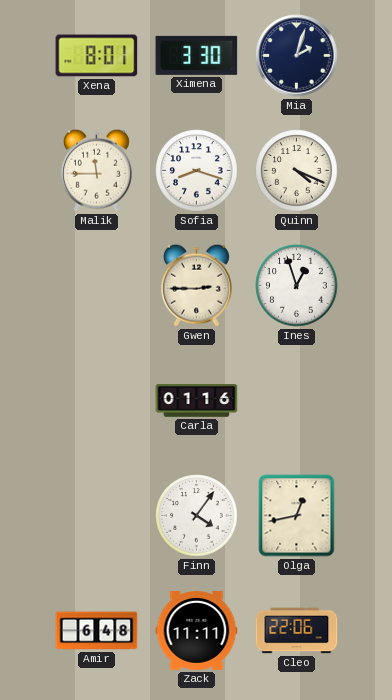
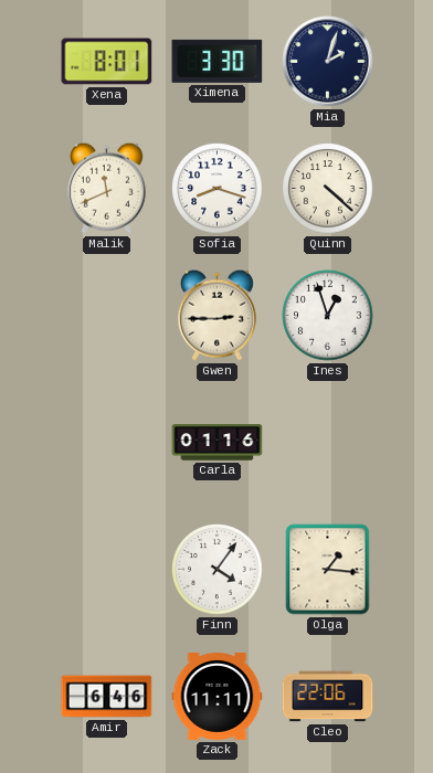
Malik: 11:45 -> 11:41
Quinn: 4:19 -> 4:22
Olga: 12:43 -> 1:16
Amir: 6:48 -> 6:46
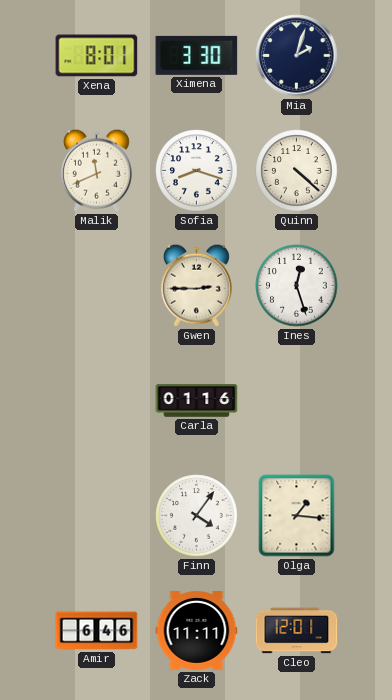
Ines: 12:57 -> 12:27
Cleo: 22:06 -> 12:01
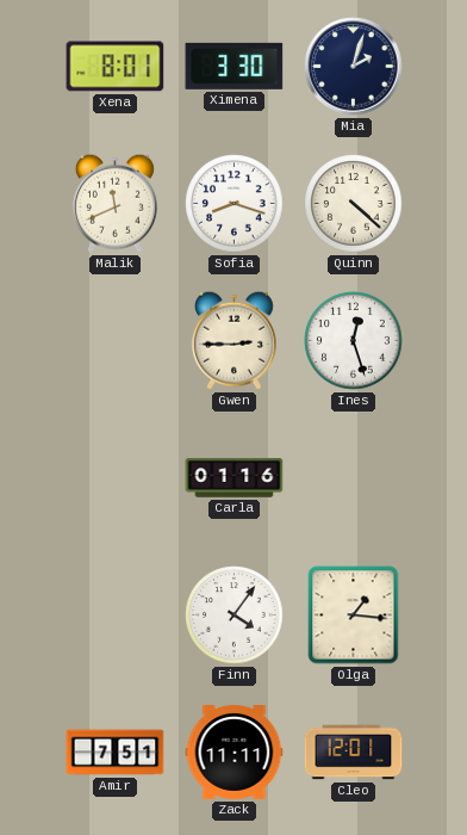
Amir: 6:46 -> 7:51
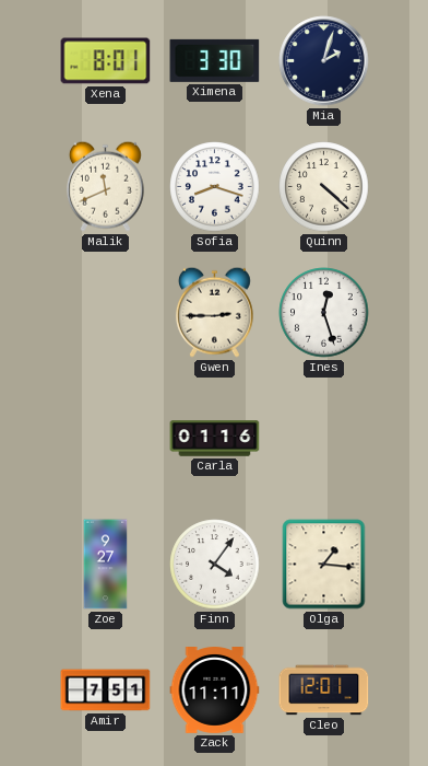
Zoe: none -> 9:27
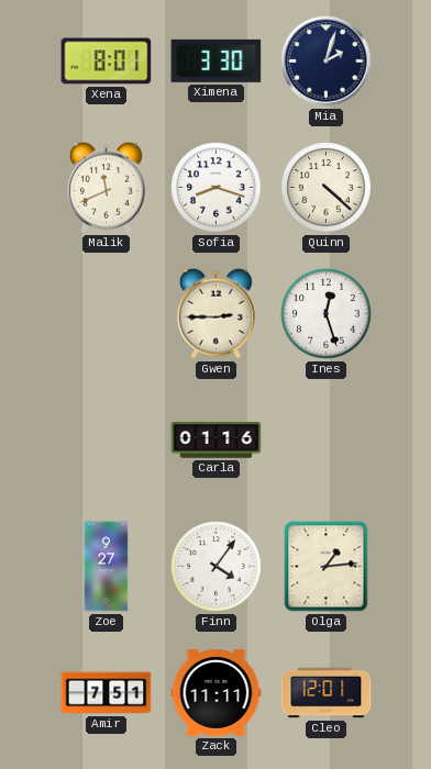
Olga: 1:16 -> 1:14
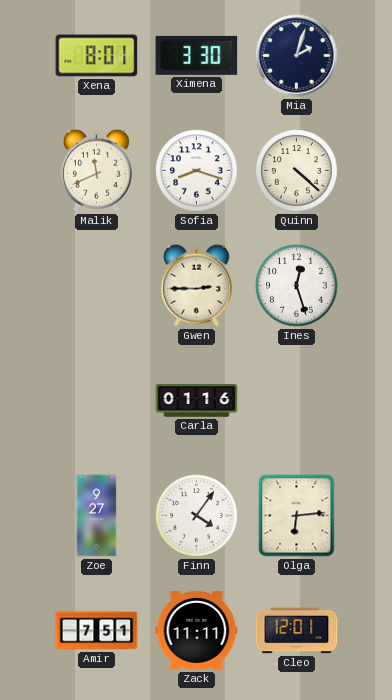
Olga: 1:14 -> 6:14
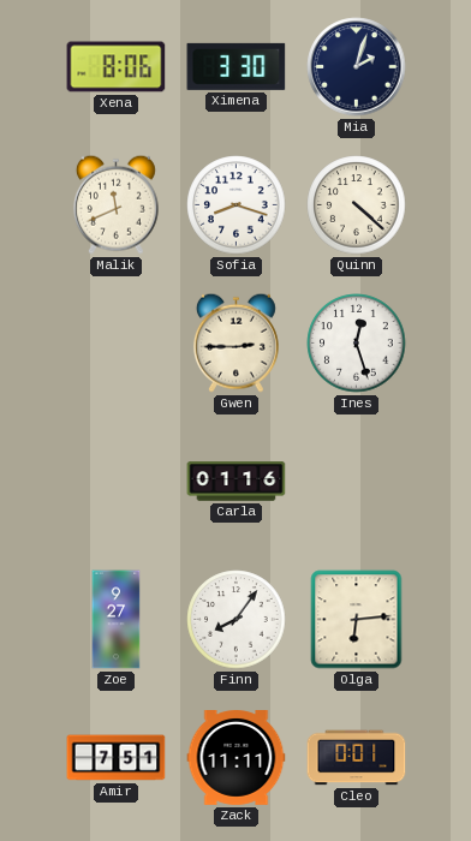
Xena: 8:01 -> 8:06
Finn: 4:06 -> 8:06
Cleo: 12:01 -> 0:01
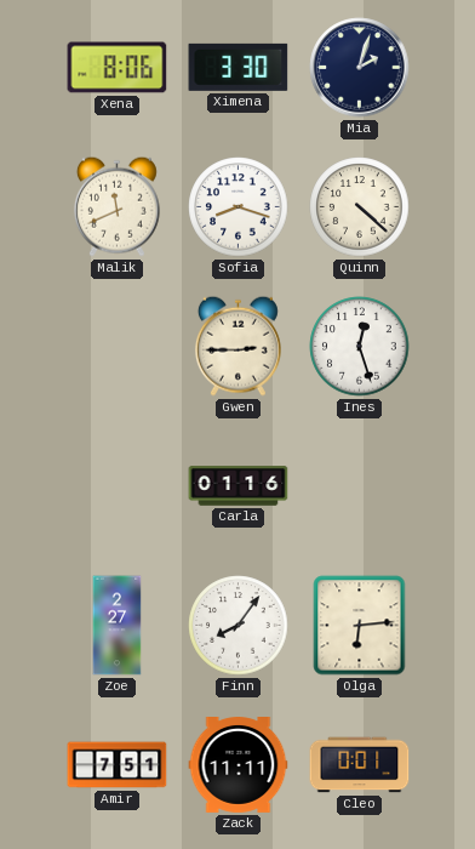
Zoe: 9:27 -> 2:27
